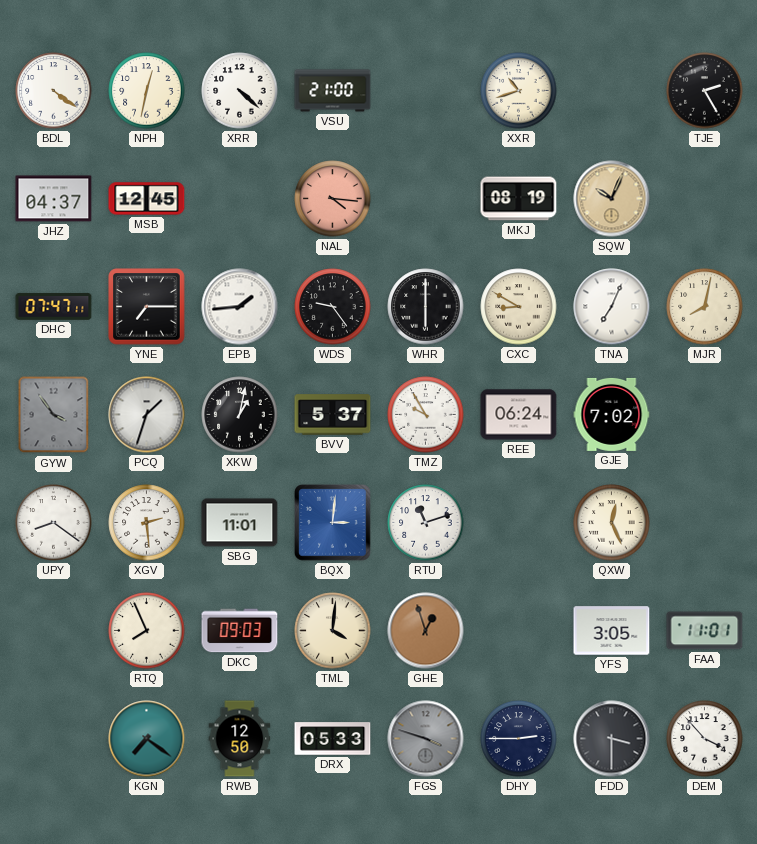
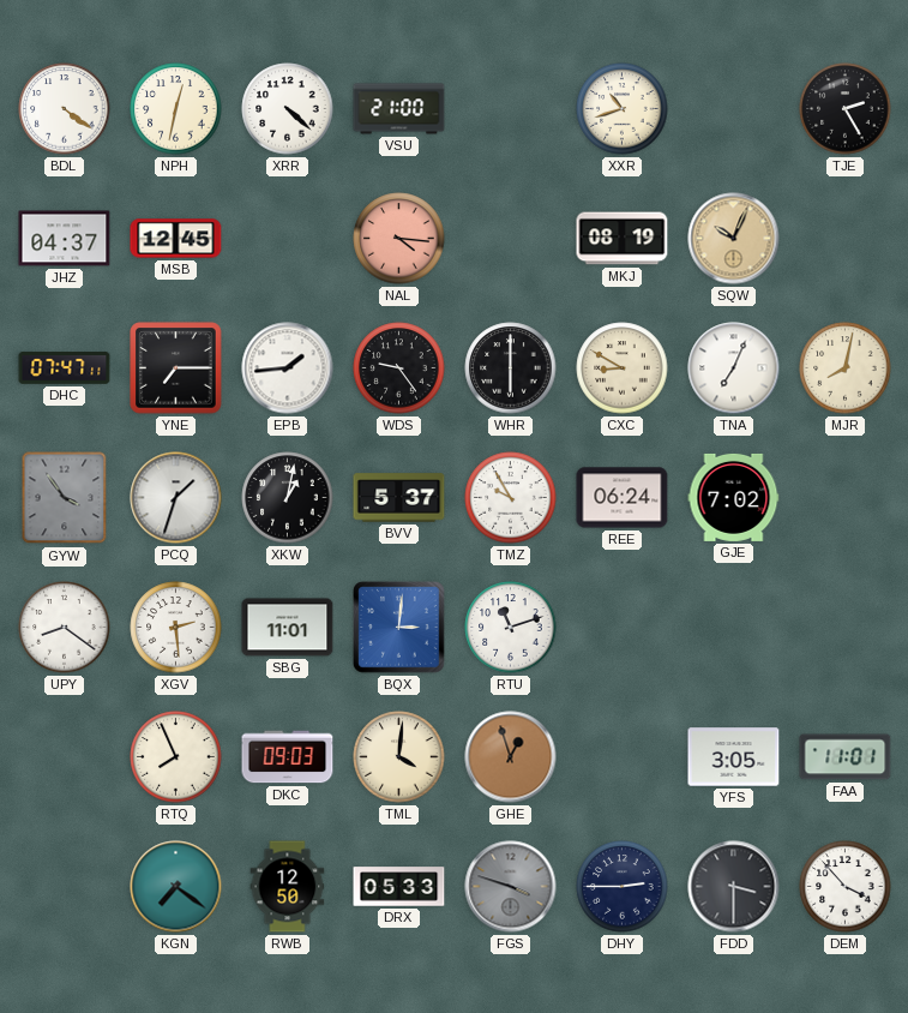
QXW: 12:26 -> none
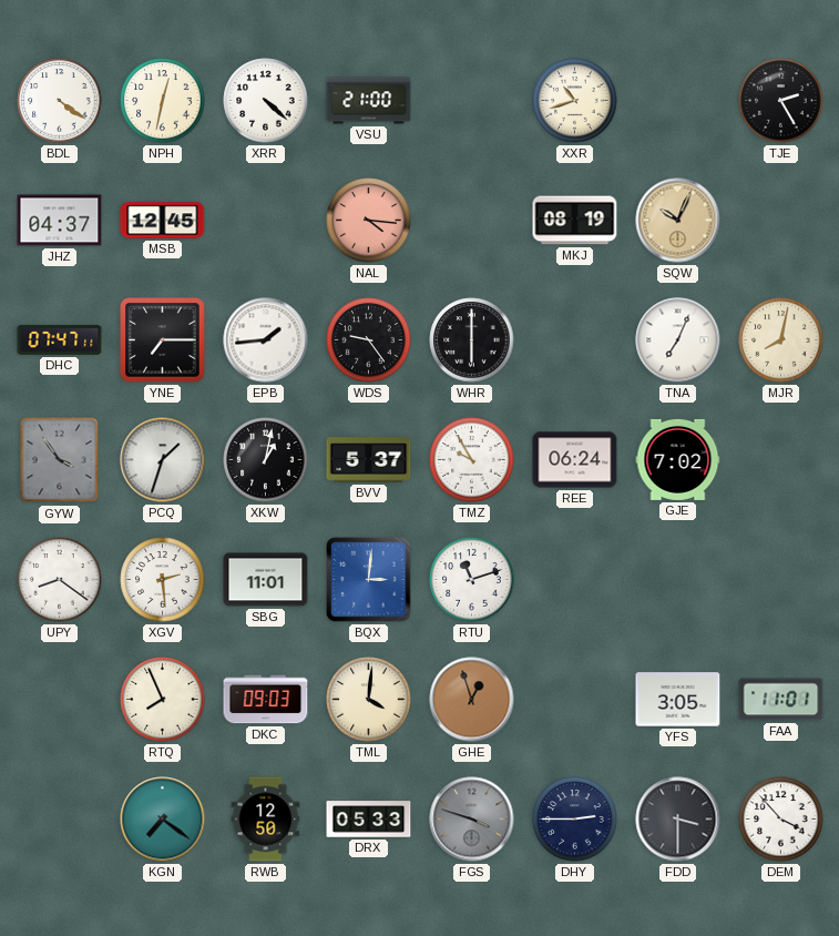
CXC: 8:50 -> none
